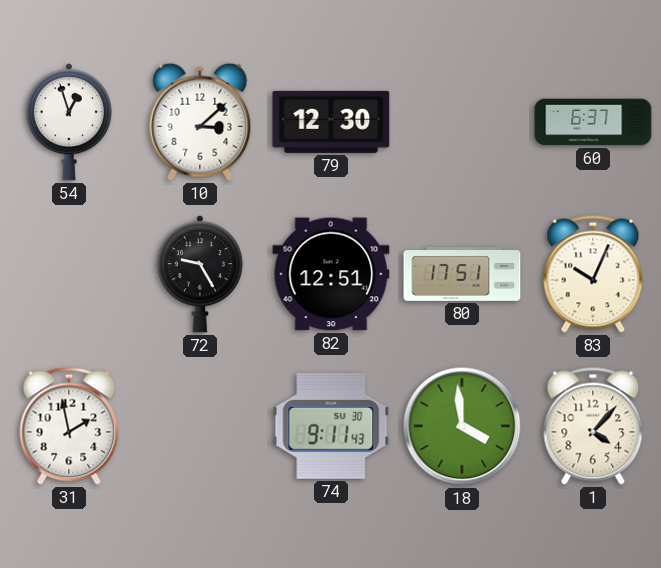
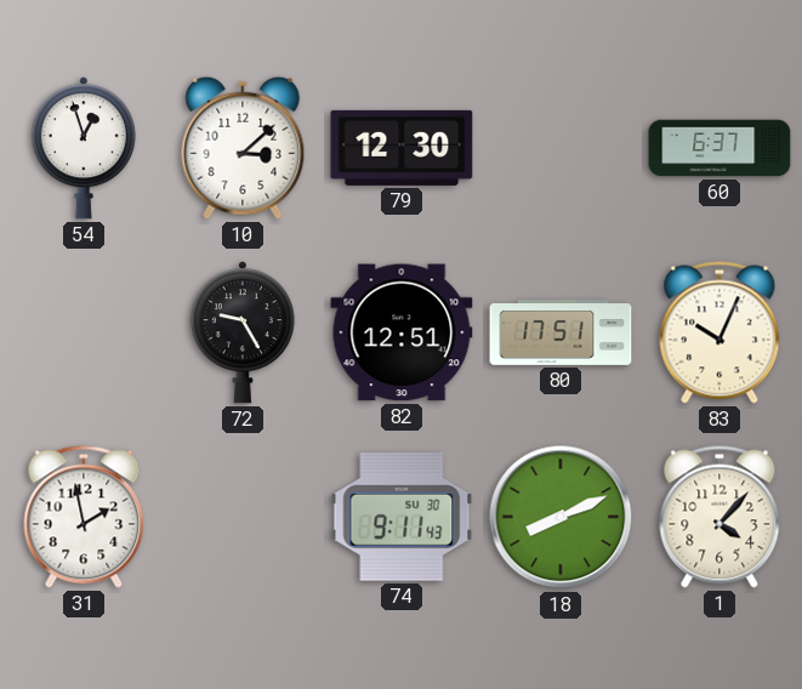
18: 3:59 -> 8:11
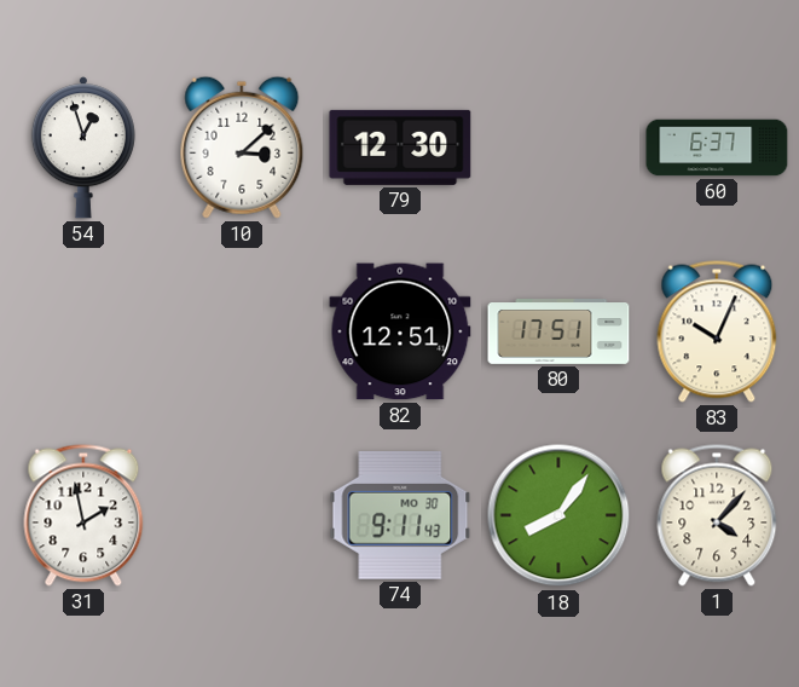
72: 9:25 -> none
74 date: SU 30 -> MO 30
18: 8:11 -> 8:06
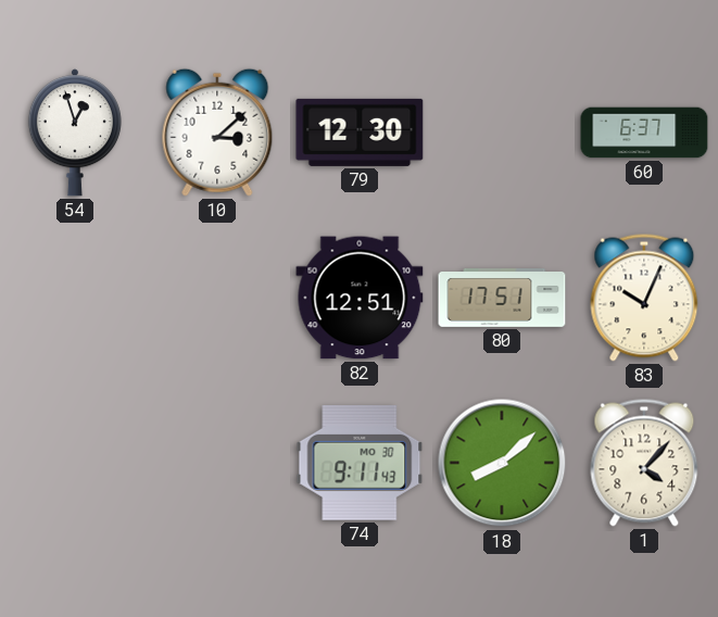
31: 1:58 -> none
18: 8:06 -> 8:08
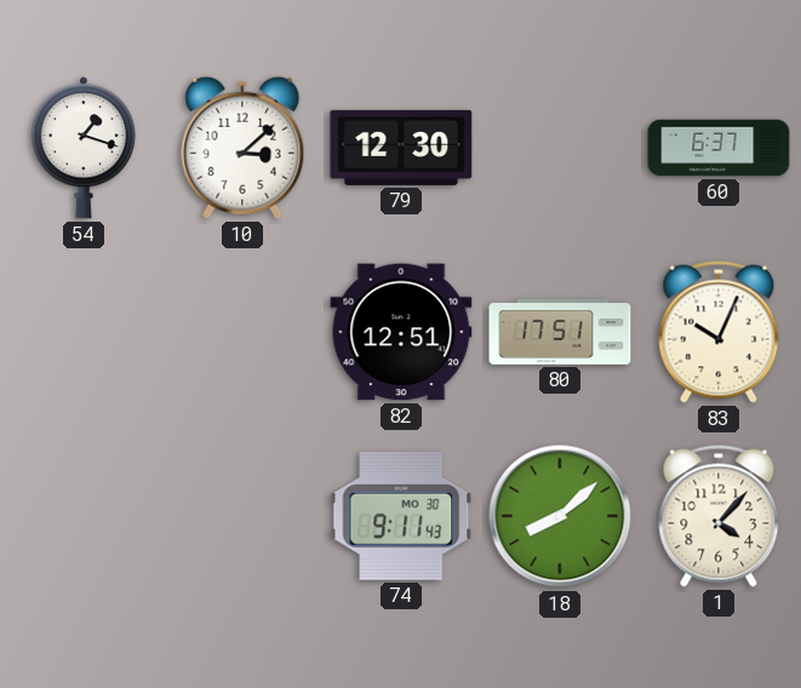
54: 12:57 -> 1:18
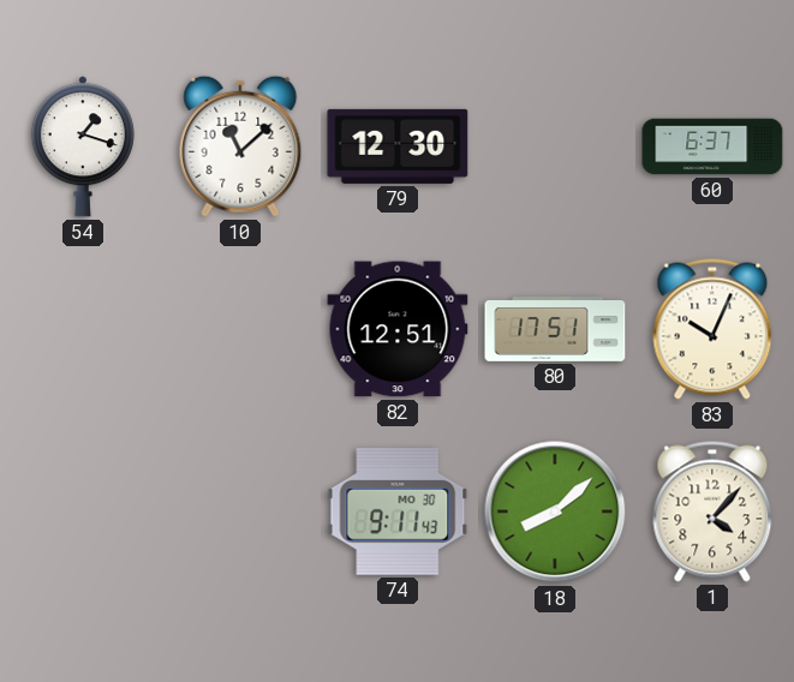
10: 3:08 -> 11:08
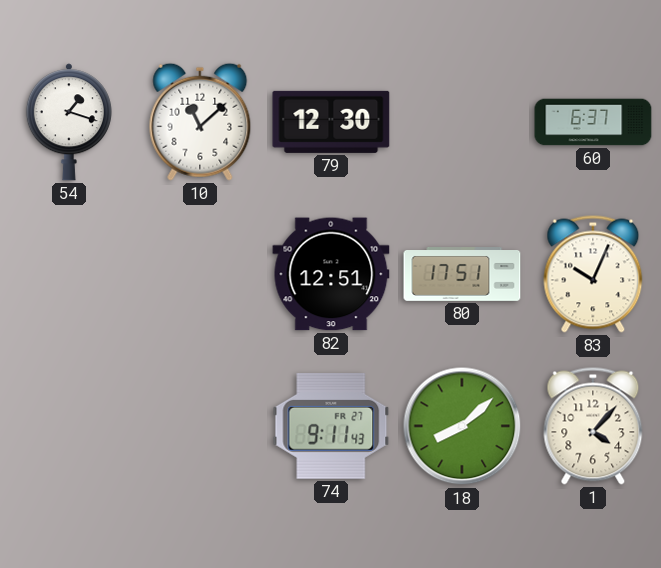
74 date: MO 30 -> FR 27
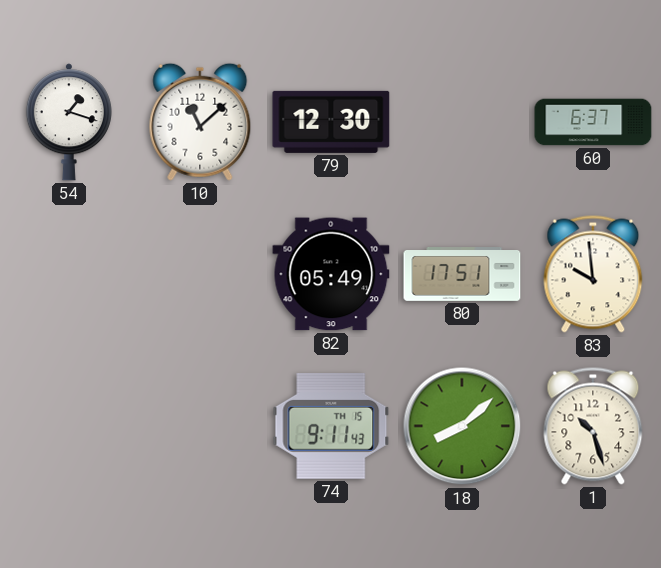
82: 12:51 -> 05:49
83: 10:04 -> 9:59
74 date: FR 27 -> TH 15
1: 4:07 -> 10:27
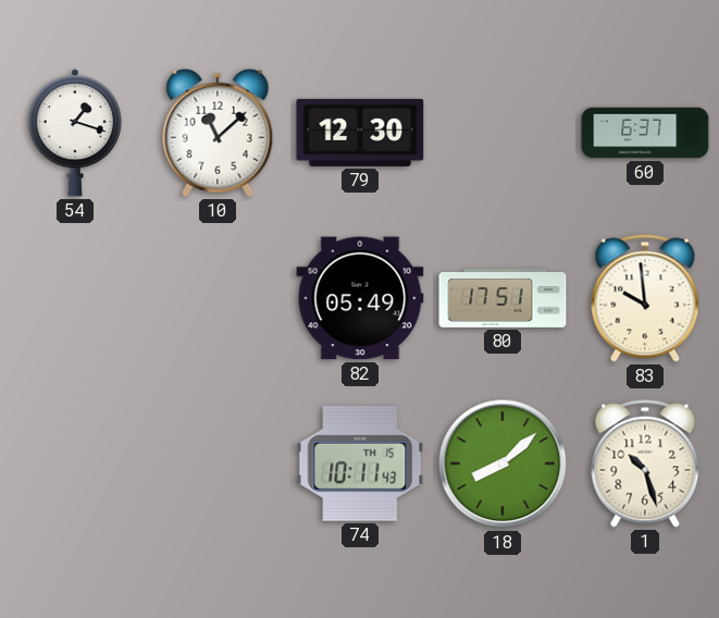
74: 9:11 -> 10:11
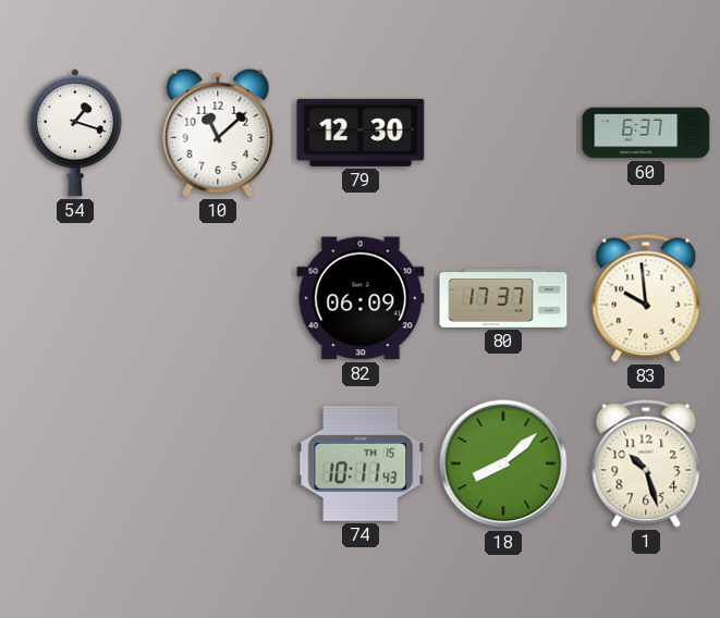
82: 05:49 -> 06:09
80: 17:51 -> 17:37
